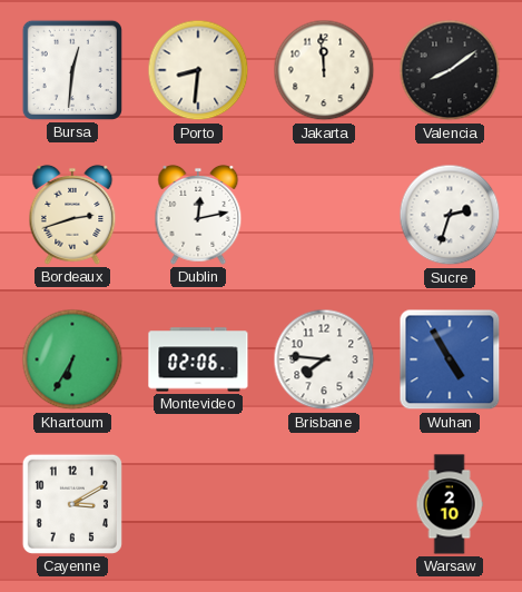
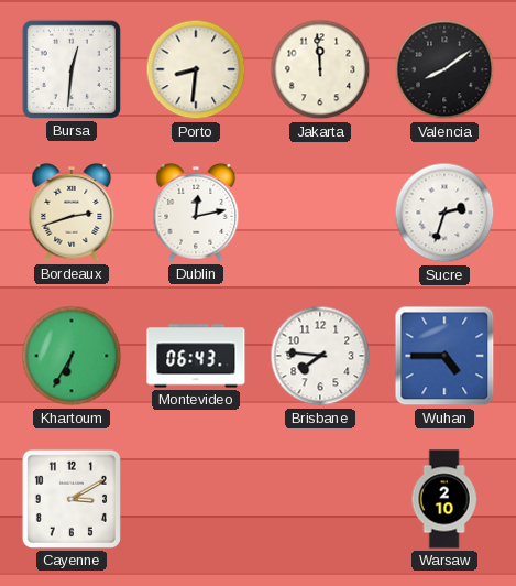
Montevideo: 02:06 -> 06:43
Wuhan: 4:55 -> 4:45
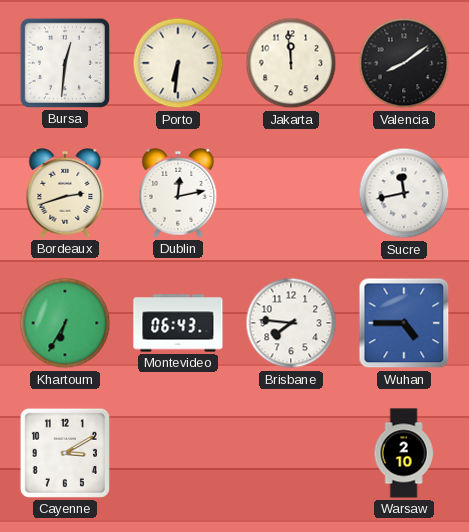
Porto: 8:31 -> 6:31
Sucre: 2:33 -> 11:43
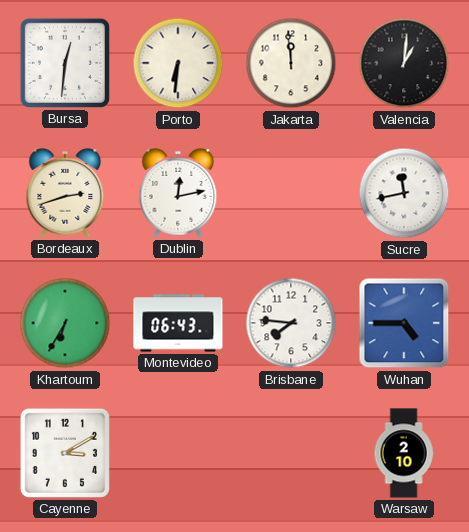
Valencia: 8:09 -> 1:01
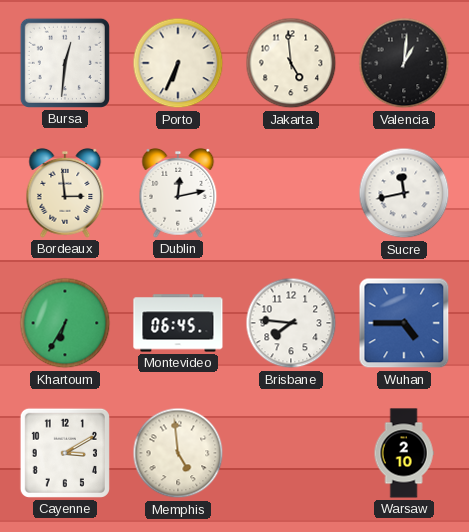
Porto: 6:31 -> 6:34
Jakarta: 11:59 -> 4:59
Bordeaux: 2:42 -> 2:59
Montevideo: 06:43 -> 06:45
Memphis: none -> 4:59
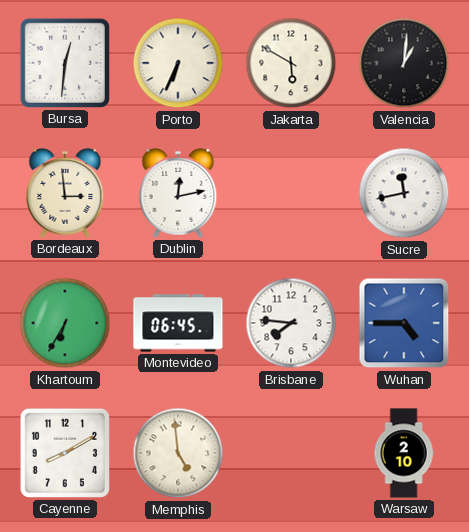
Jakarta: 4:59 -> 5:50
Cayenne: 3:10 -> 8:10
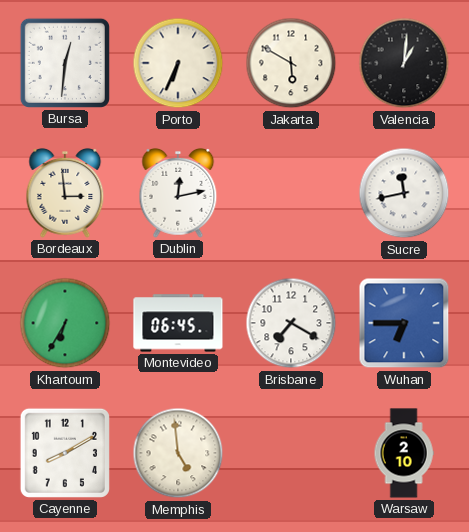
Brisbane: 7:46 -> 7:20
Wuhan: 4:45 -> 6:45
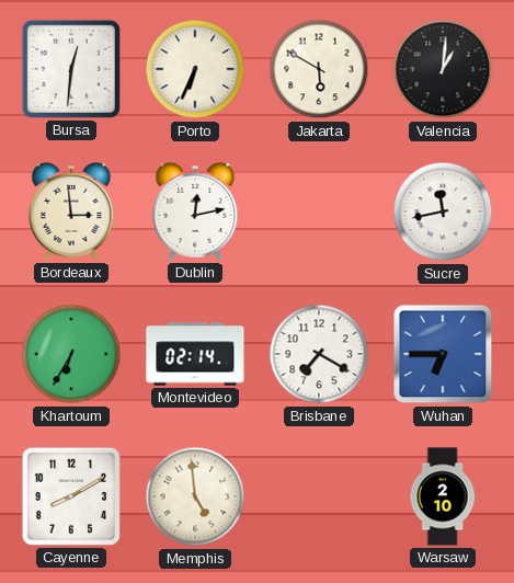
Montevideo: 06:45 -> 02:14
